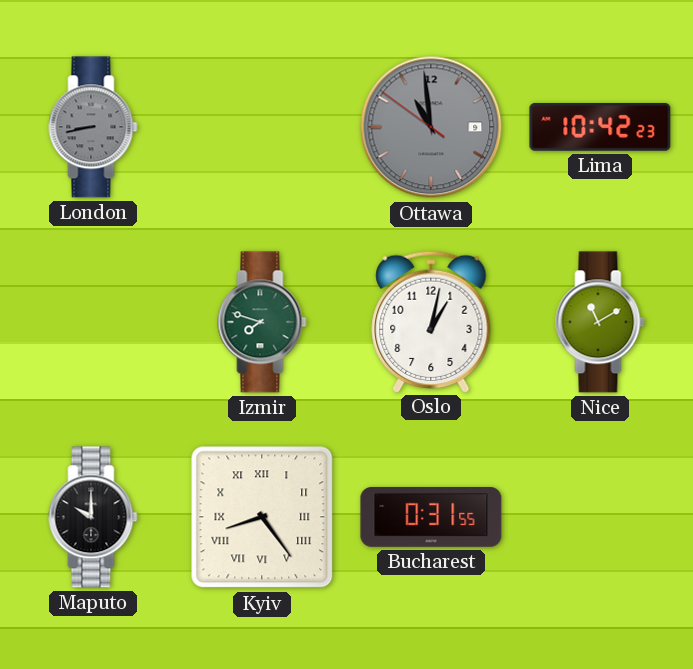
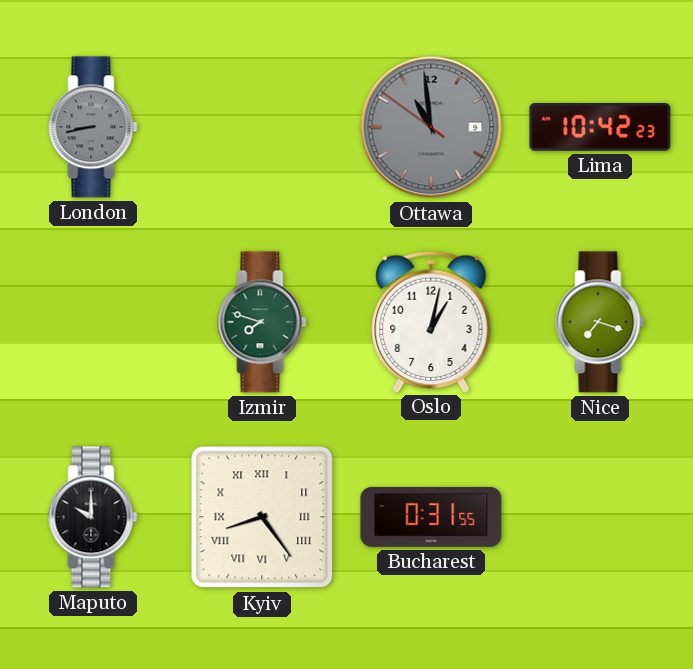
Nice: 11:10 -> 7:18
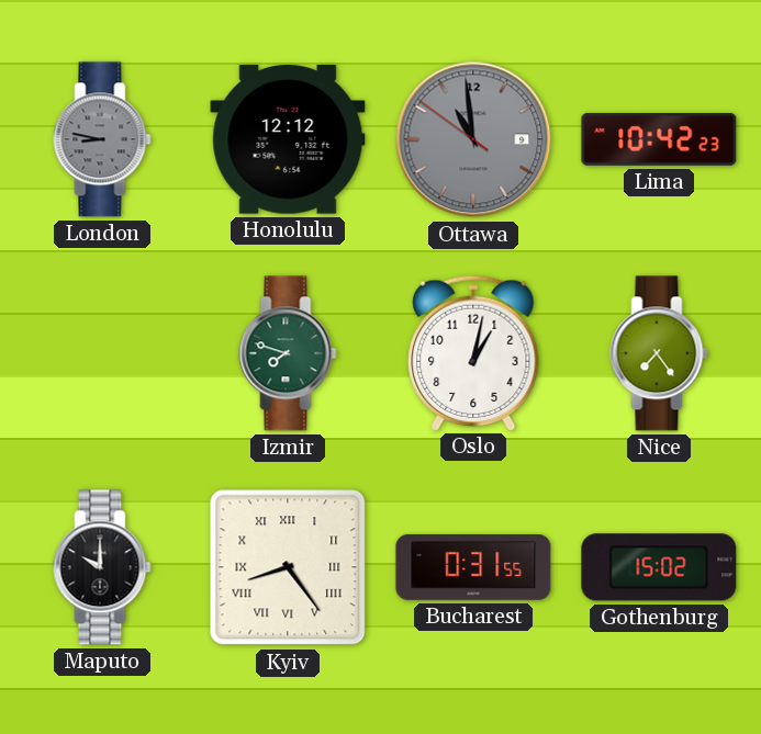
London: 8:43 -> 8:47
Honolulu: none -> 12:12
Nice: 7:18 -> 7:24
Gothenburg: none -> 15:02
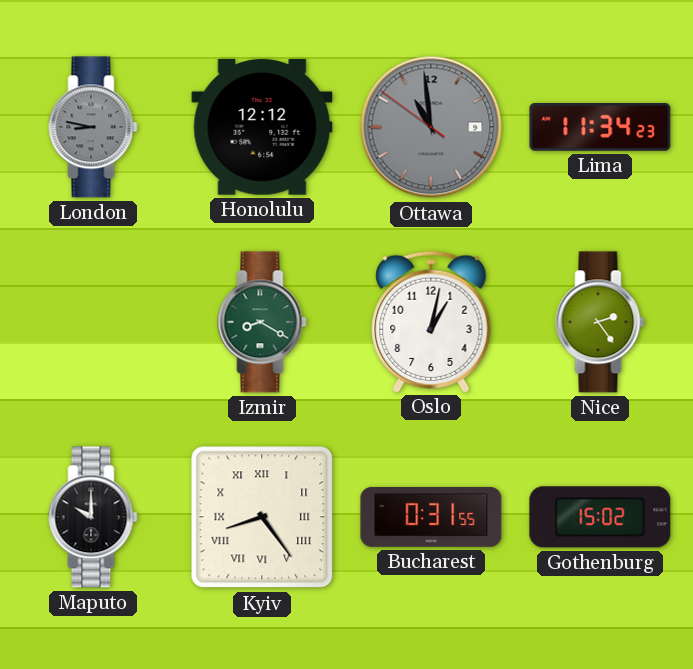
Lima: 10:42 -> 11:34
Izmir: 7:48 -> 8:20
Nice: 7:24 -> 2:24
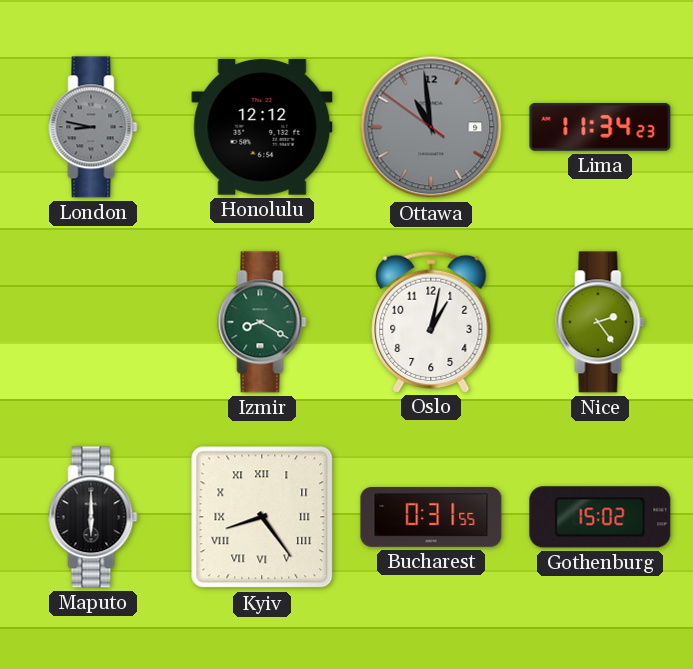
Maputo: 10:00 -> 6:00
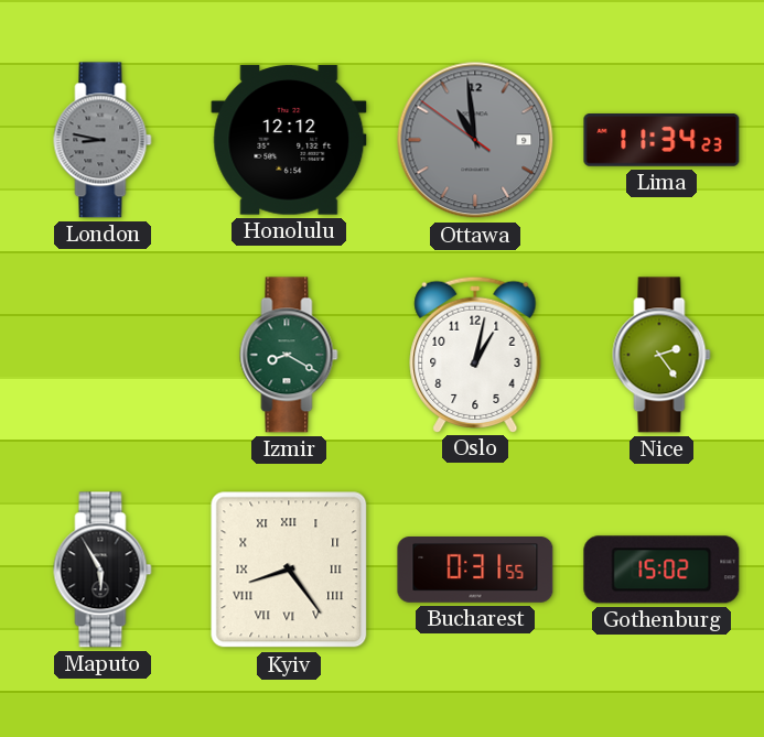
Maputo: 6:00 -> 5:55
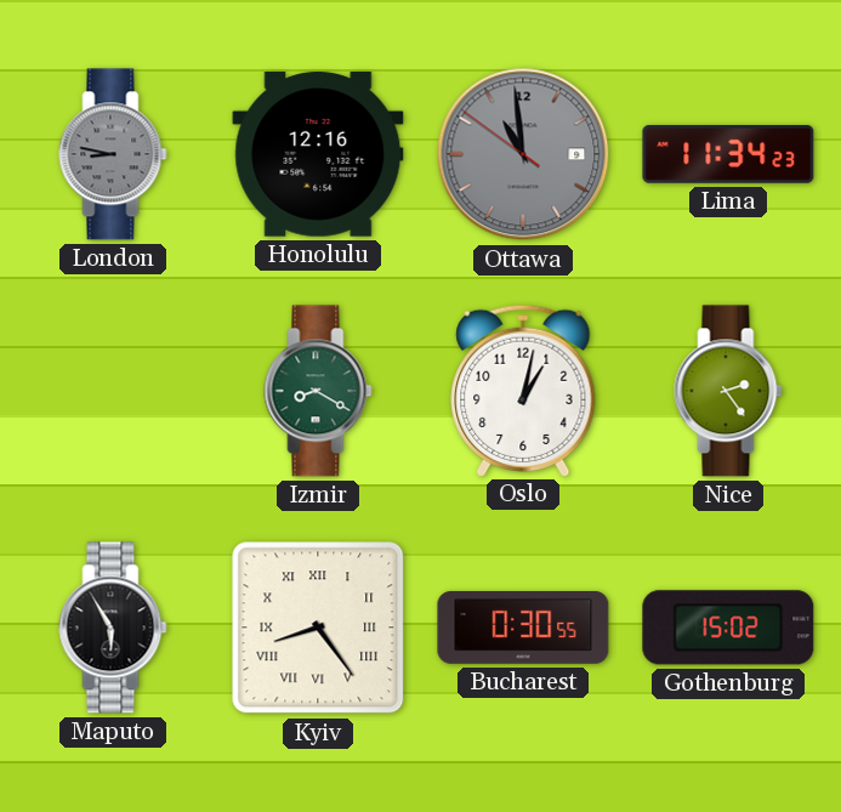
Honolulu: 12:12 -> 12:16
Bucharest: 0:31 -> 0:30
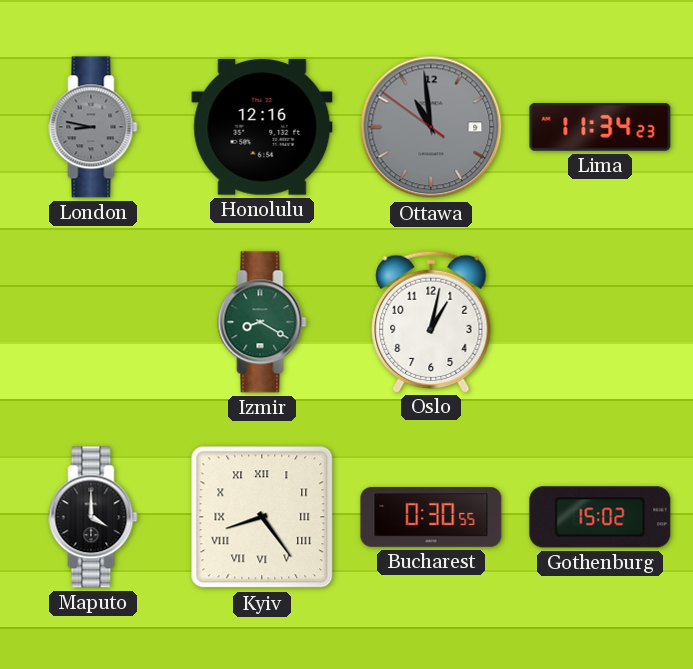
Nice: 2:24 -> none
Maputo: 5:55 -> 4:00
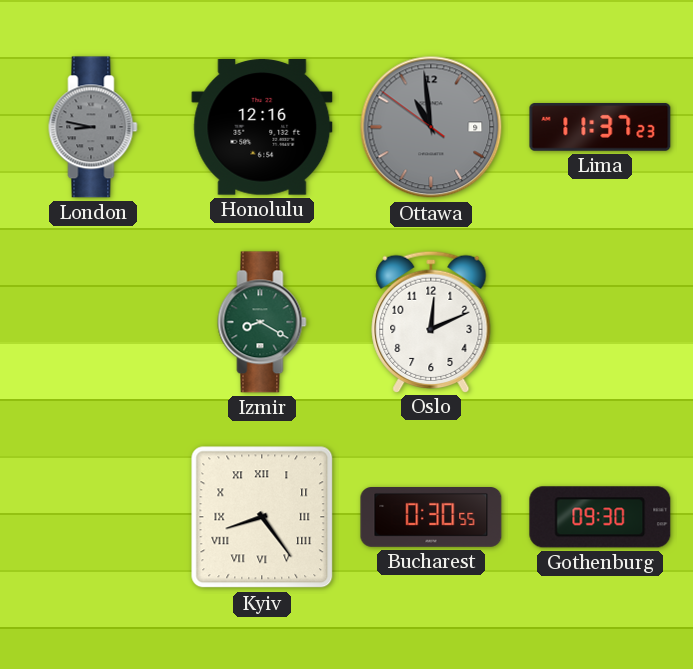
Lima: 11:34 -> 11:37
Oslo: 1:02 -> 12:11
Maputo: 4:00 -> none
Gothenburg: 15:02 -> 09:30
